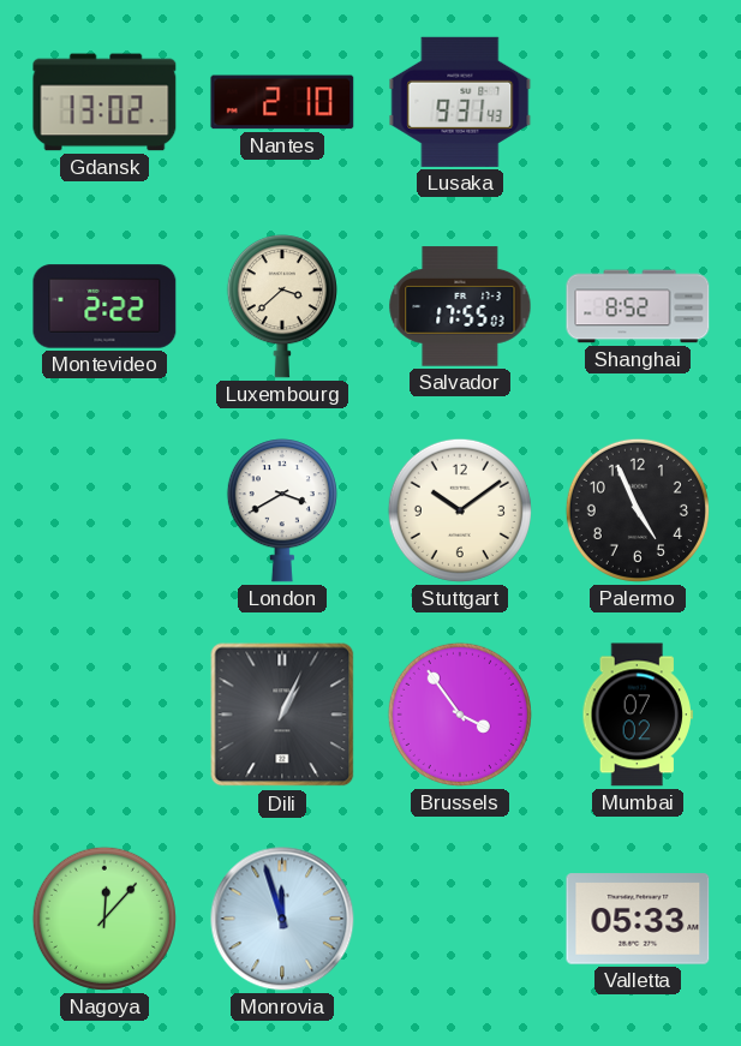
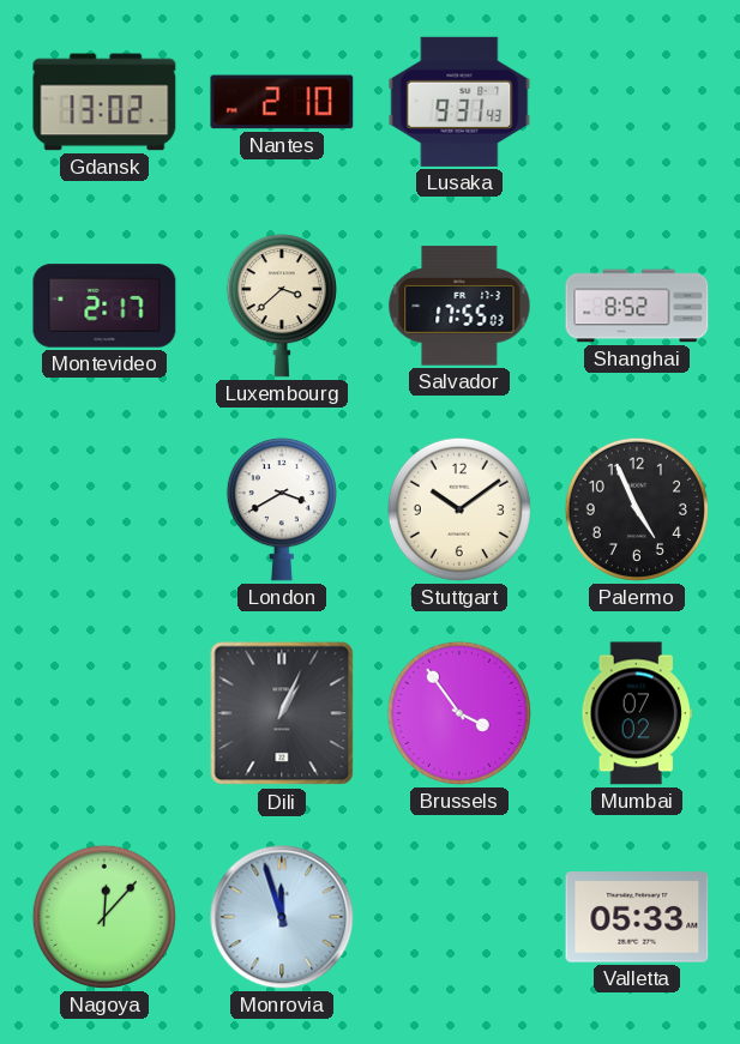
Montevideo: 2:22 -> 2:17
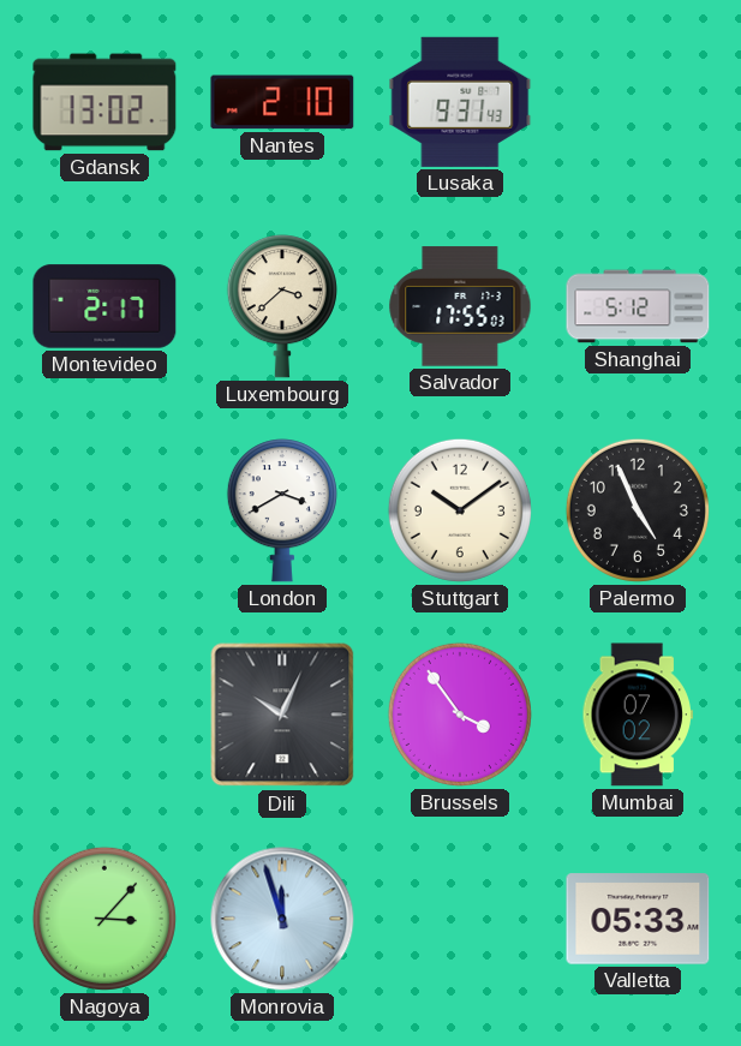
Shanghai: 8:52 -> 5:12
Dili: 1:04 -> 10:04
Nagoya: 12:07 -> 3:07
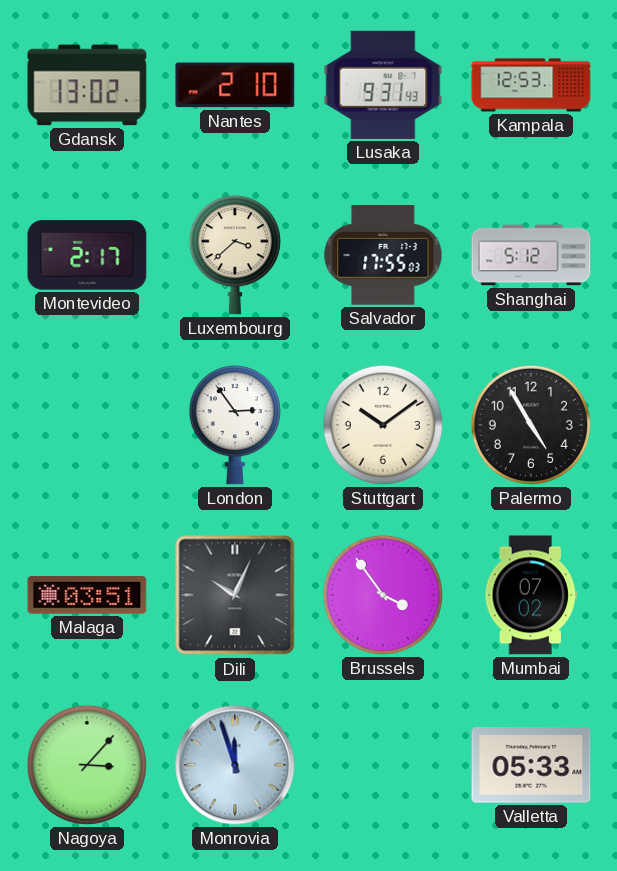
Kampala: none -> 12:53
London: 3:40 -> 2:54
Palermo: 4:56 -> 4:55
Malaga: none -> 03:51
